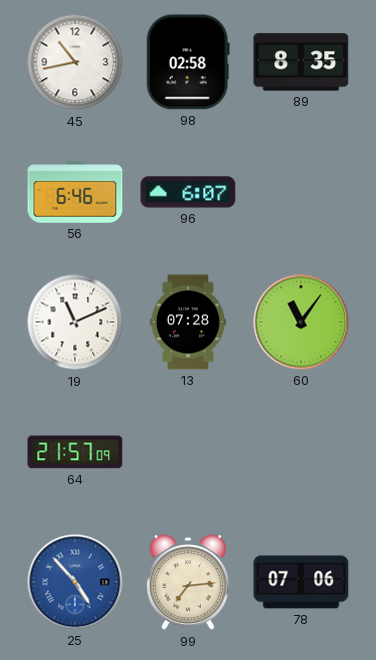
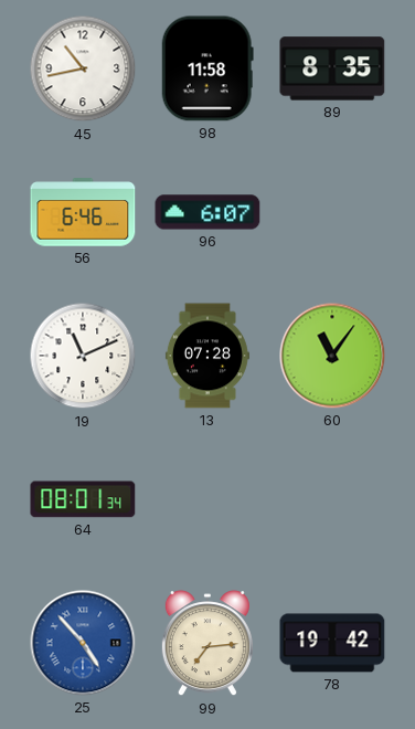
98: 02:58 -> 11:58
64: 21:57 -> 08:01
78: 07:06 -> 19:42
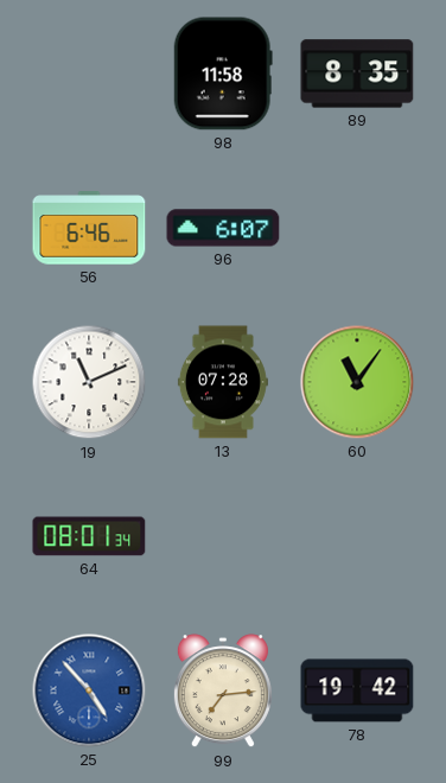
45: 10:43 -> none
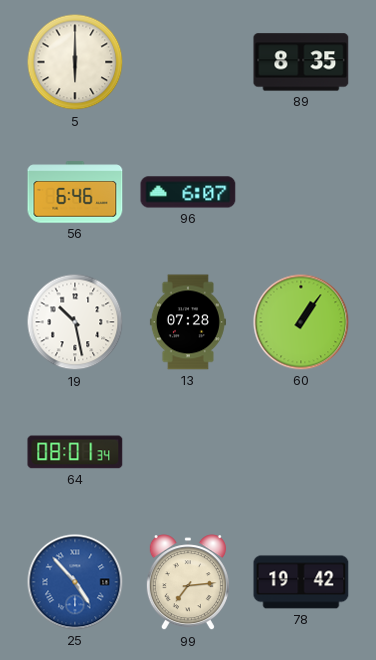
5: none -> 6:00
98: 11:58 -> none
19: 11:11 -> 10:28
60: 11:06 -> 1:06
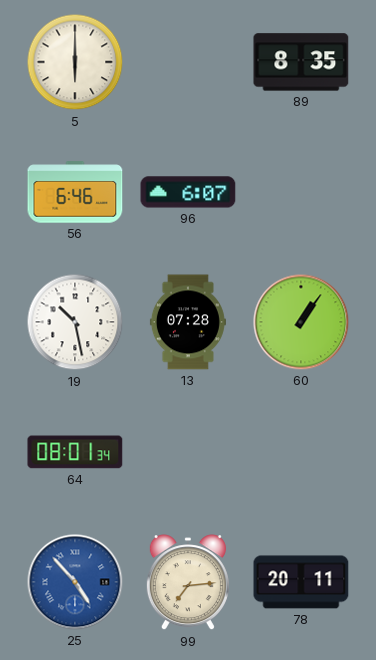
78: 19:42 -> 20:11
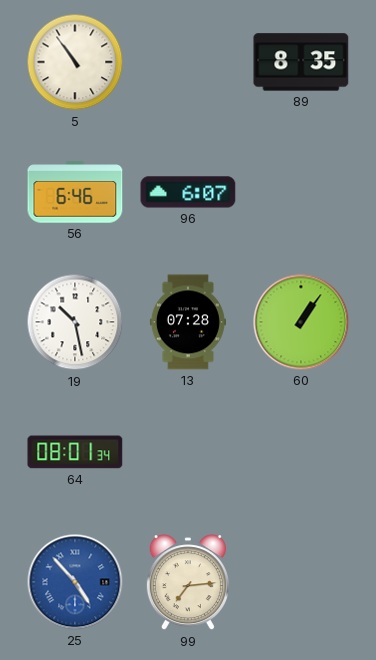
5: 6:00 -> 10:54
78: 20:11 -> none
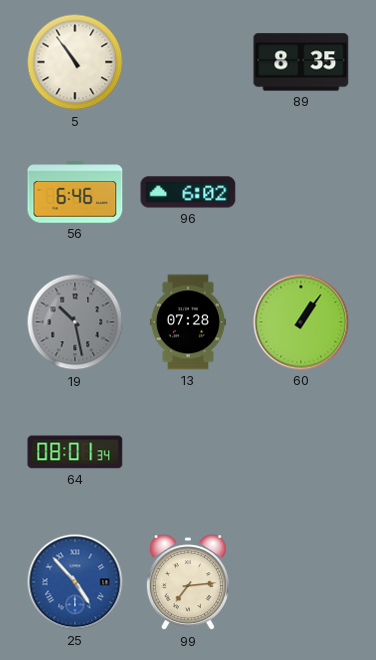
96: 6:07 -> 6:02
19 dial: white -> grey
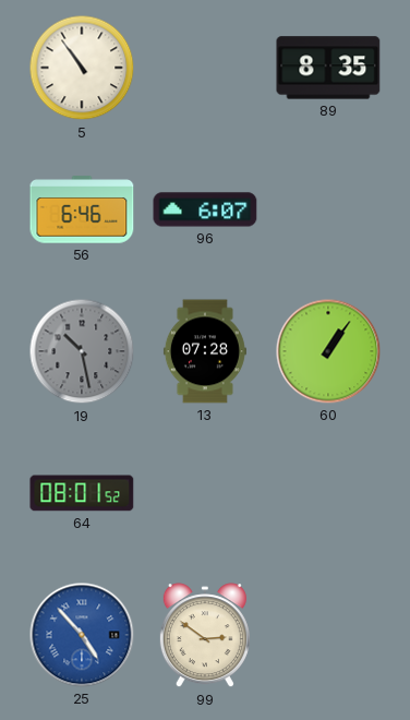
96: 6:02 -> 6:07
64: 08:01:34 -> 08:01:52
99: 7:14 -> 2:51
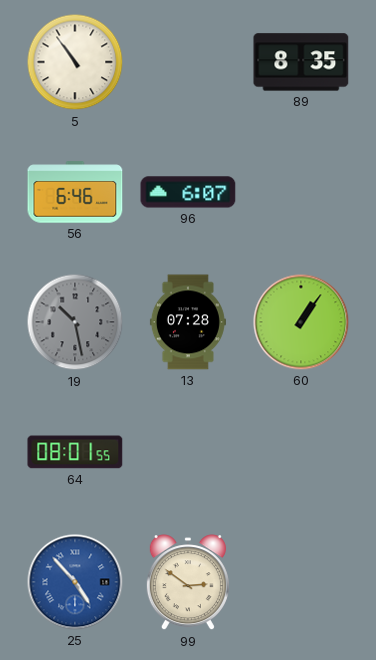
64: 08:01:52 -> 08:01:55
